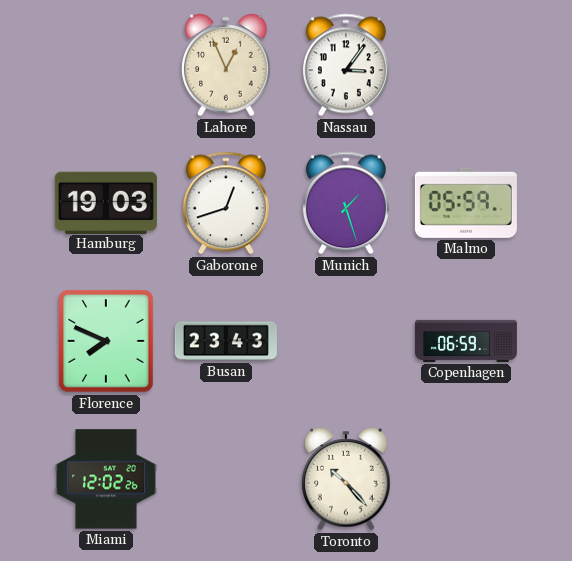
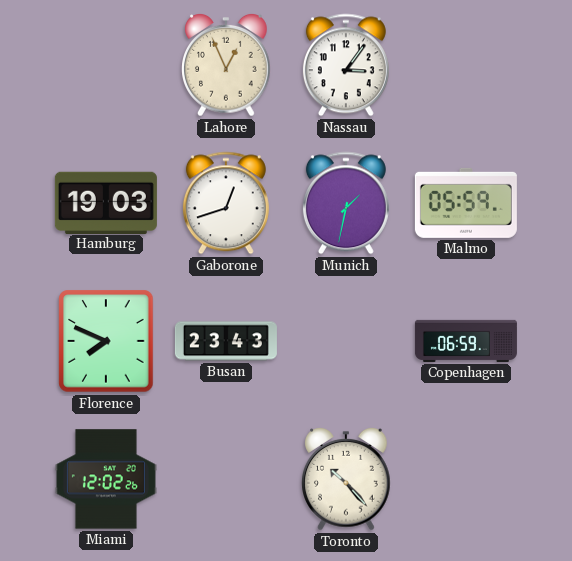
Munich: 1:27 -> 1:32
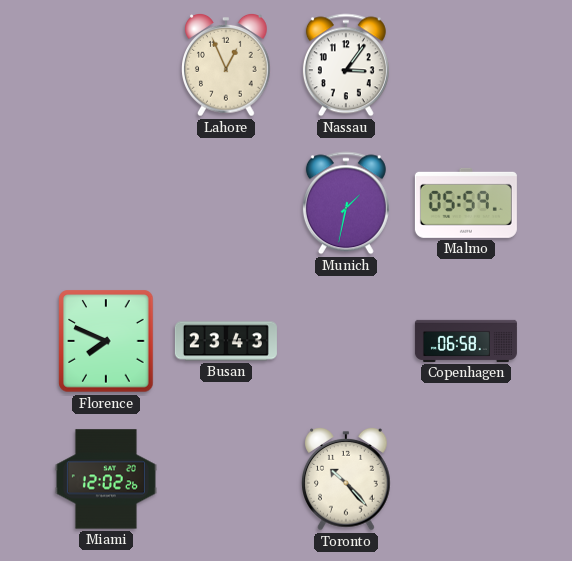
Hamburg: 19:03 -> none
Gaborone: 12:42 -> none
Copenhagen: 06:59 -> 06:58
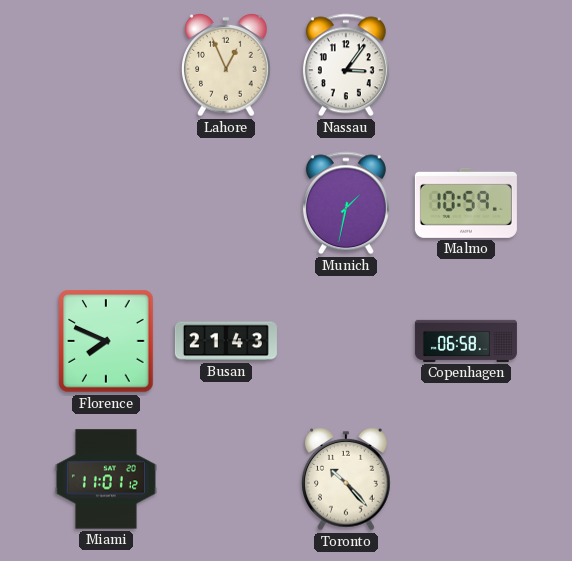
Malmo: 05:59 -> 10:59
Busan: 23:43 -> 21:43
Miami: 12:02 -> 11:01
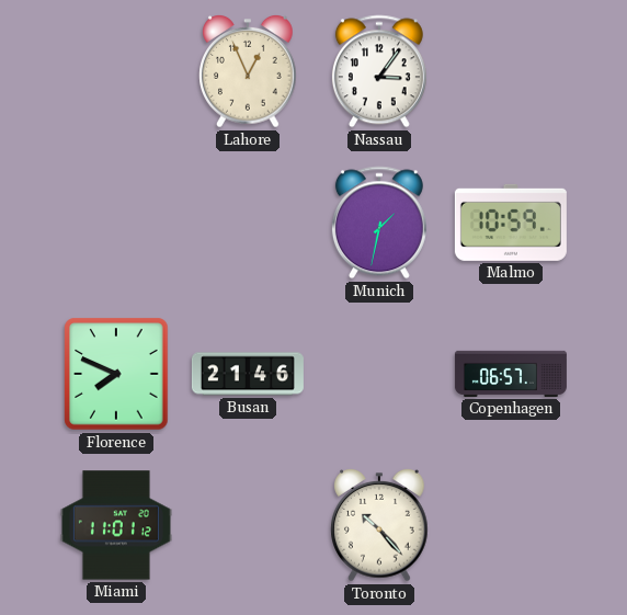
Busan: 21:43 -> 21:46
Copenhagen: 06:58 -> 06:57
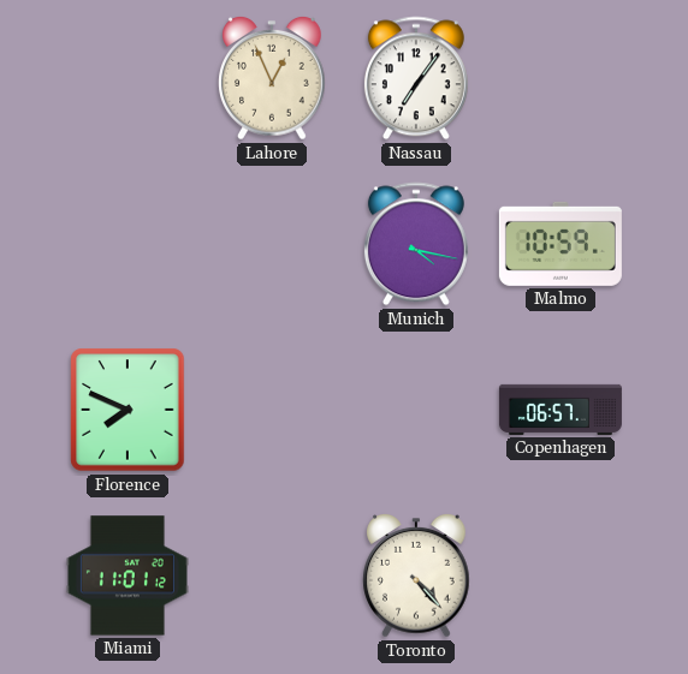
Nassau: 3:06 -> 7:06
Munich: 1:32 -> 4:17
Busan: 21:46 -> none
Toronto: 10:23 -> 4:23
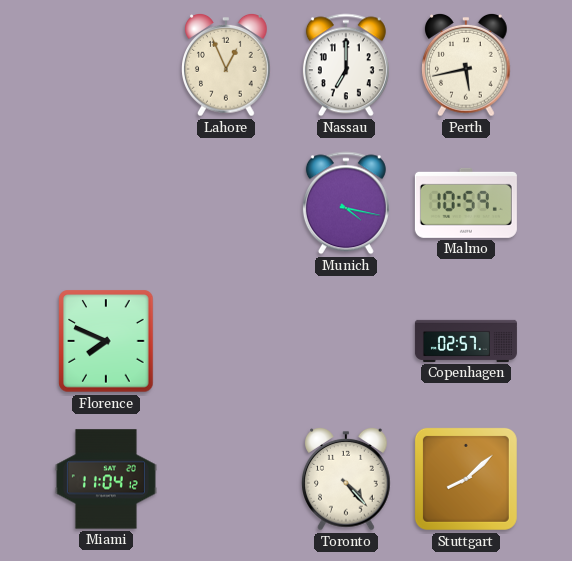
Nassau: 7:06 -> 7:00
Perth: none -> 5:43
Copenhagen: 06:57 -> 02:57
Miami: 11:01 -> 11:04
Stuttgart: none -> 8:08
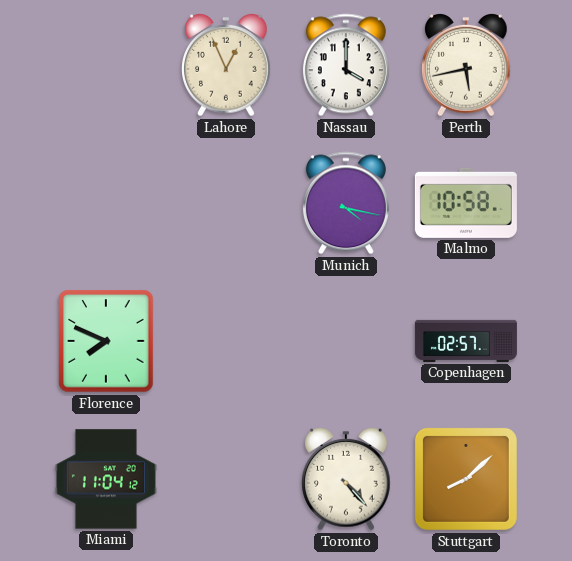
Nassau: 7:00 -> 4:00
Malmo: 10:59 -> 10:58
